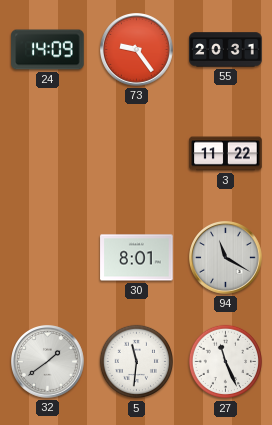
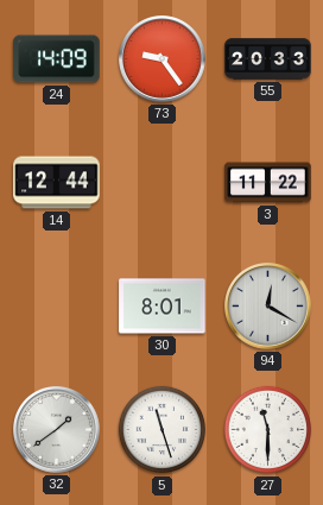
55: 20:31 -> 20:33
14: none -> 12:44
94: 11:20 -> 12:20
5: 11:31 -> 11:27
27: 11:26 -> 11:30
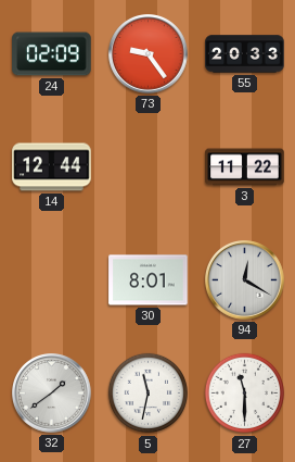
24: 14:09 -> 02:09
5: 11:27 -> 11:32
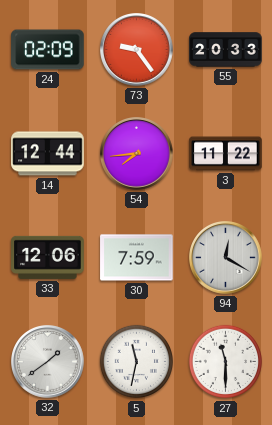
54: none -> 7:44
33: none -> 12:06
30: 8:01 -> 7:59
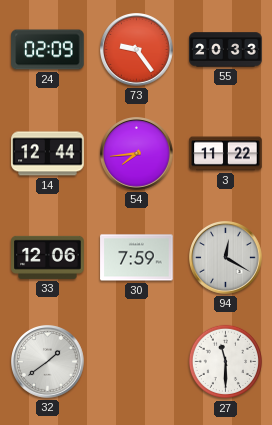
5: 11:32 -> none
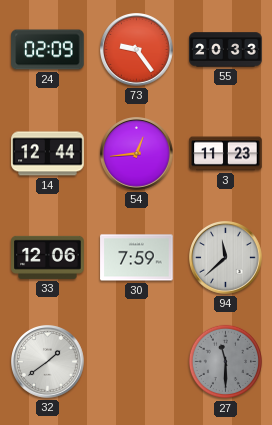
54: 7:44 -> 12:44
3: 11:22 -> 11:23
94: 12:20 -> 11:38
27 dial: white -> grey
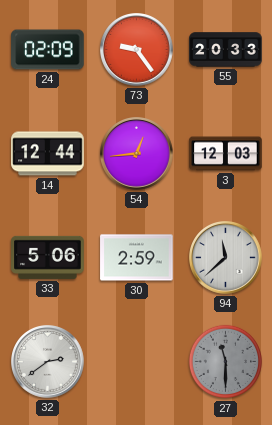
3: 11:23 -> 12:03
33: 12:06 -> 5:06
30: 7:59 -> 2:59
32: 1:39 -> 2:39
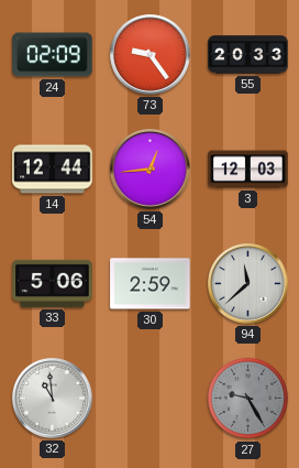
32: 2:39 -> 10:59
27: 11:30 -> 9:25
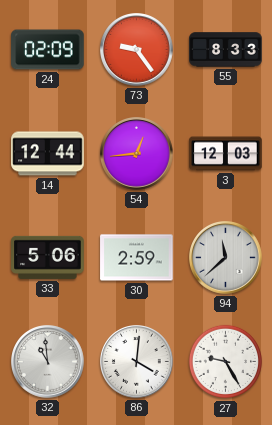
55: 20:33 -> 8:33
86: none -> 4:01
27 dial: grey -> white
